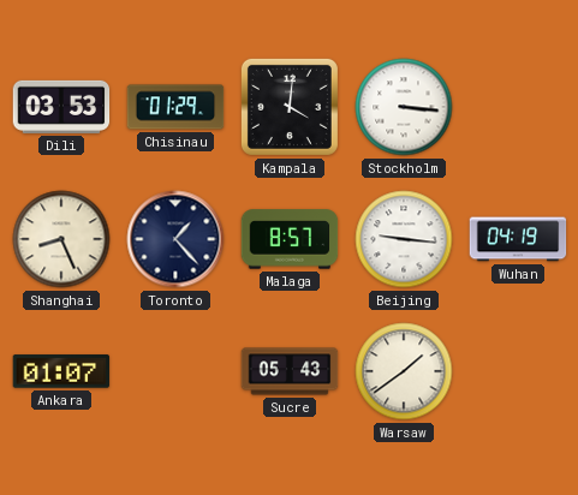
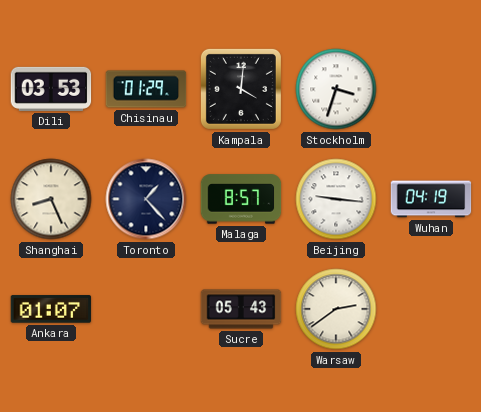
Stockholm: 3:16 -> 3:33
Warsaw: 1:39 -> 2:39
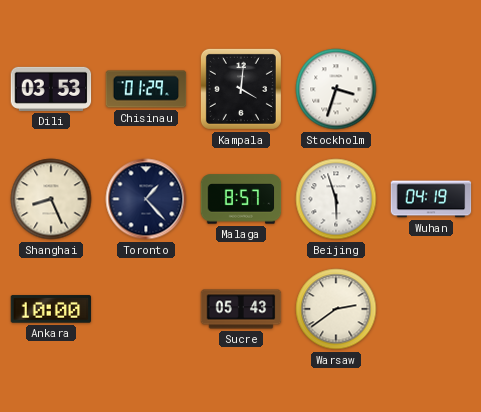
Beijing: 9:16 -> 5:57
Ankara: 01:07 -> 10:00
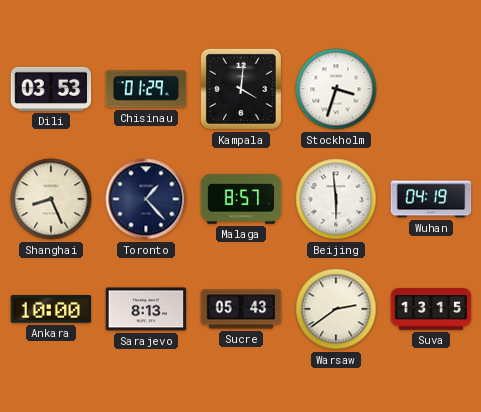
Beijing: 5:57 -> 5:59
Sarajevo: none -> 8:13
Suva: none -> 13:15
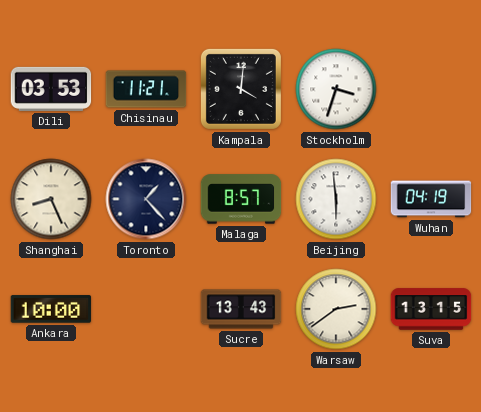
Chisinau: 01:29 -> 11:21
Sarajevo: 8:13 -> none
Sucre: 05:43 -> 13:43
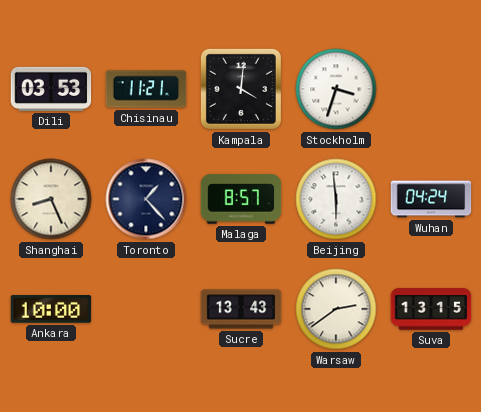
Wuhan: 04:19 -> 04:24
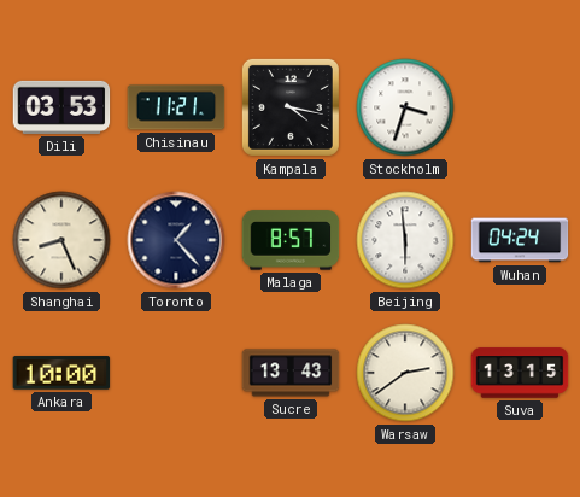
Kampala: 4:01 -> 4:17
